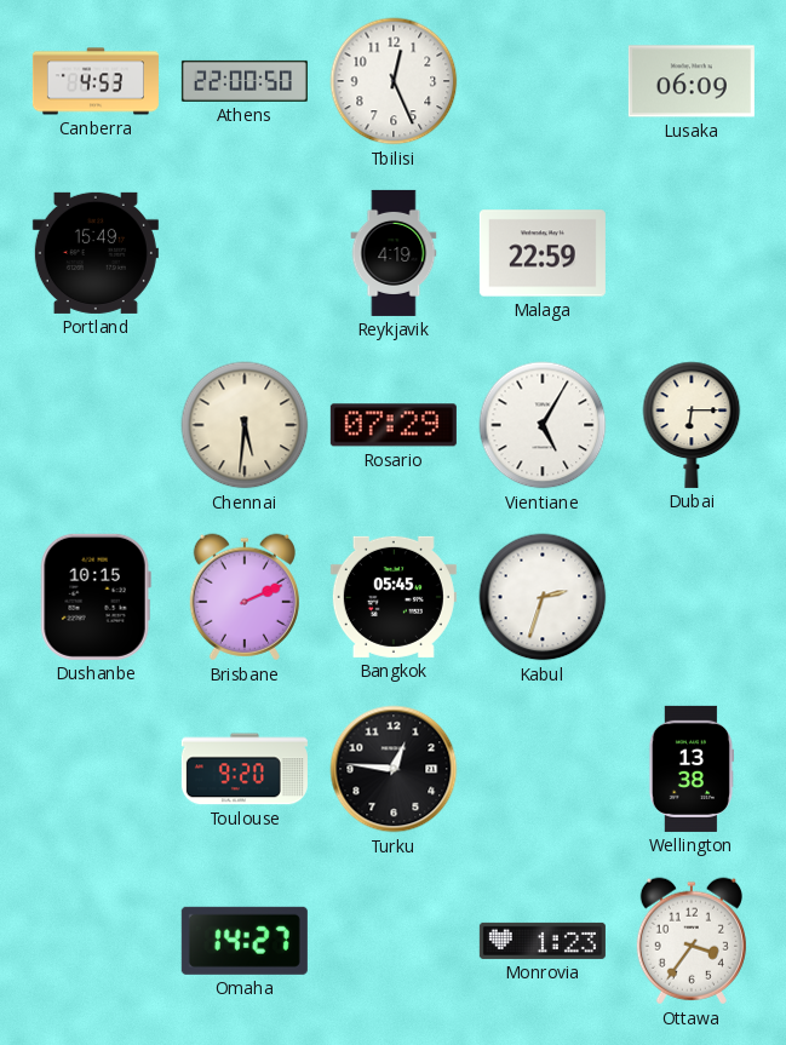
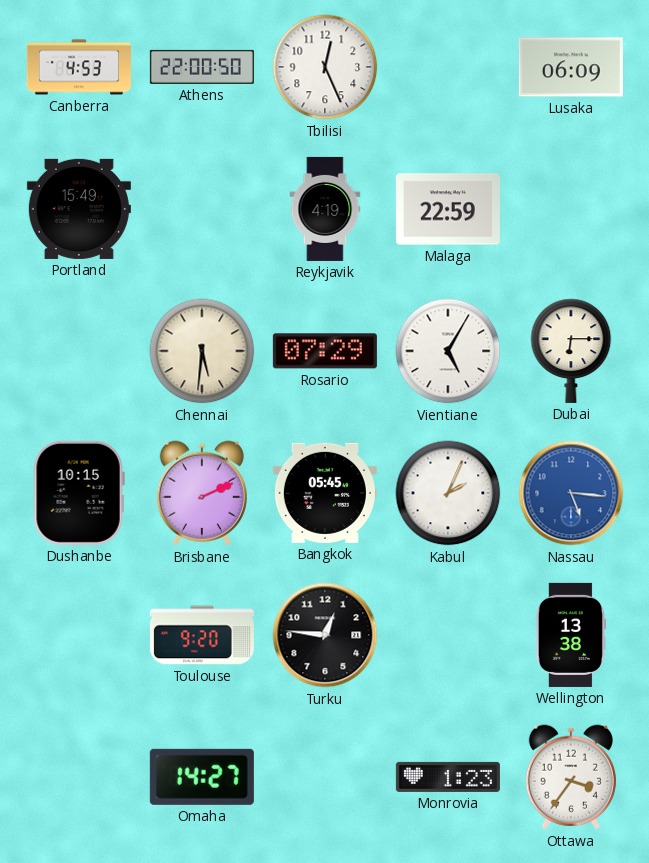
Kabul: 2:33 -> 2:04
Nassau: none -> 5:16
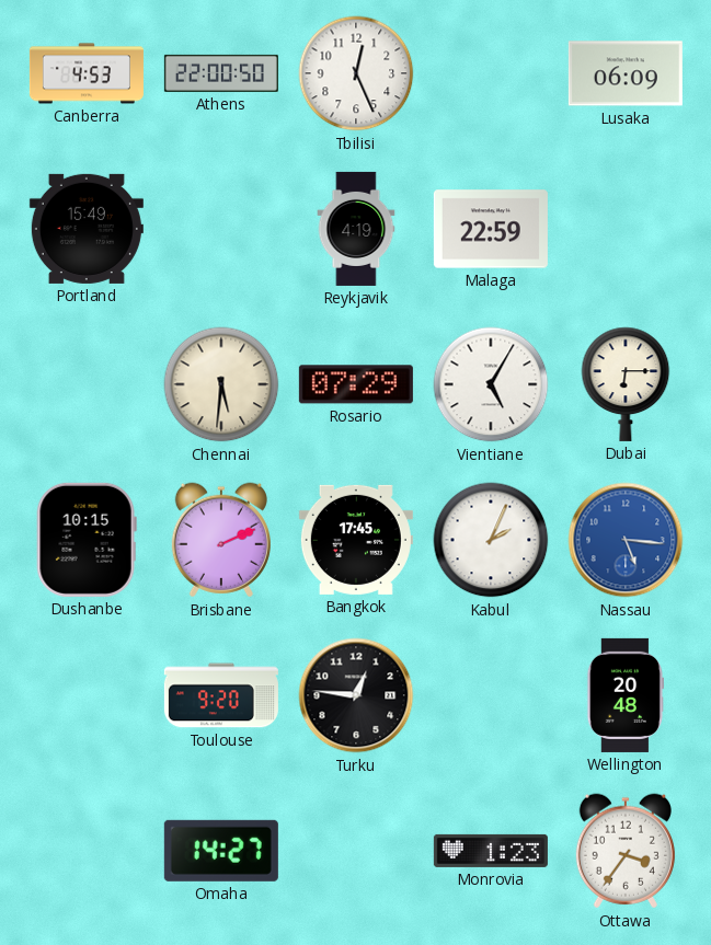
Bangkok: 05:45 -> 17:45
Wellington: 13:38 -> 20:48
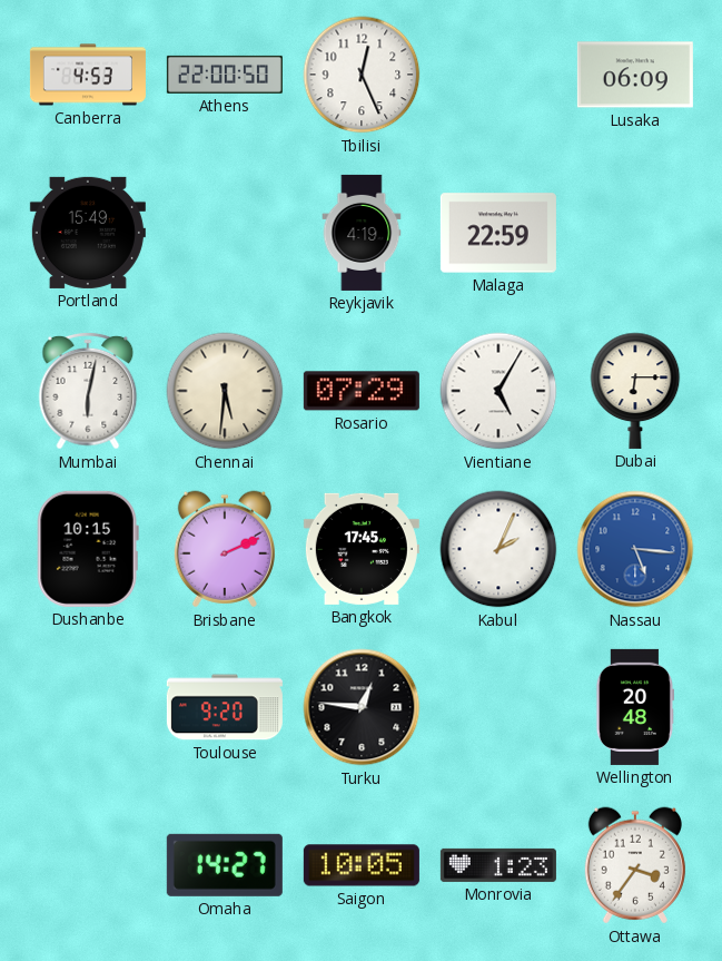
Mumbai: none -> 6:02
Saigon: none -> 10:05
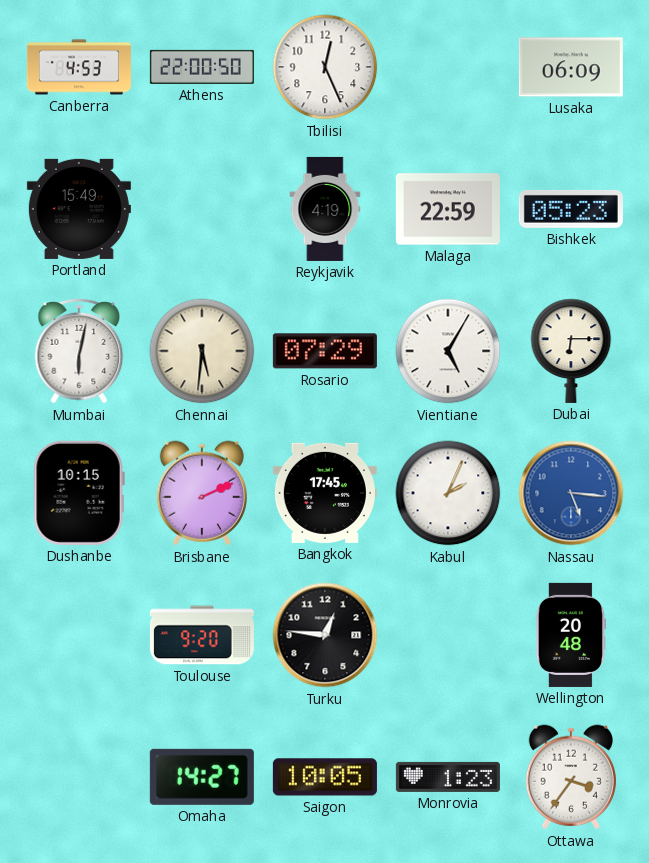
Bishkek: none -> 05:23
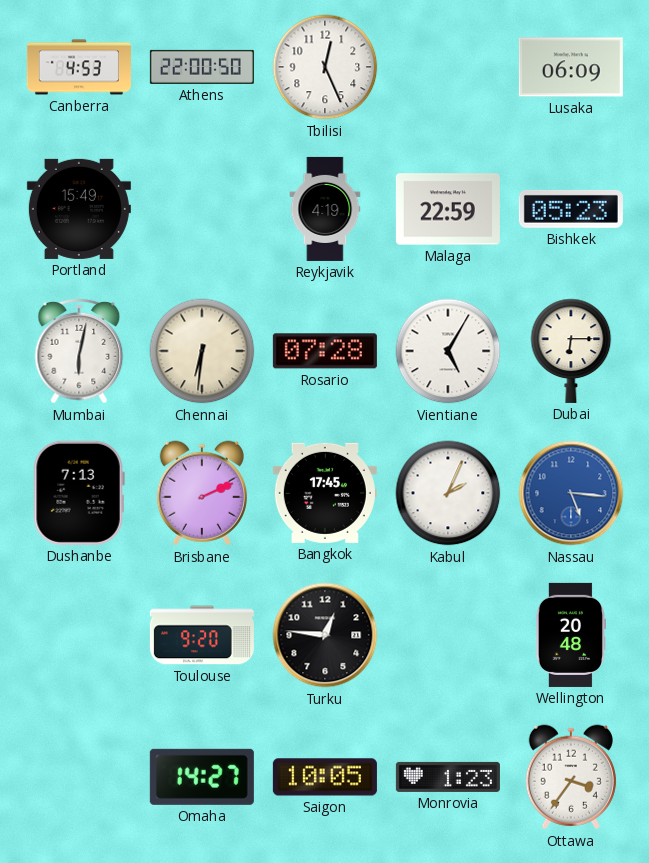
Chennai: 5:31 -> 6:31
Rosario: 07:29 -> 07:28
Dushanbe: 10:15 -> 7:13
